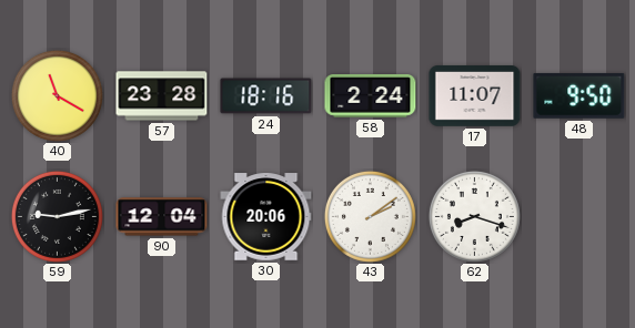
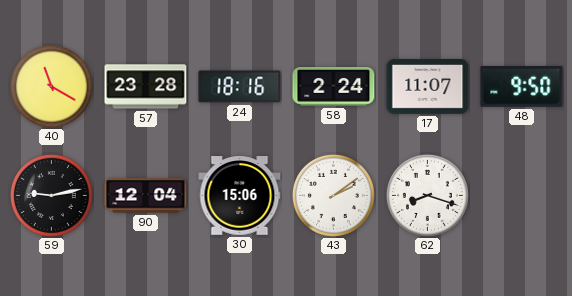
30: 20:06 -> 15:06
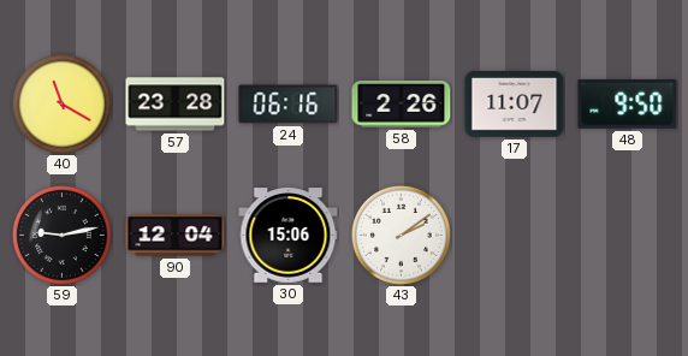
24: 18:16 -> 06:16
58: 2:24 -> 2:26
62: 8:18 -> none
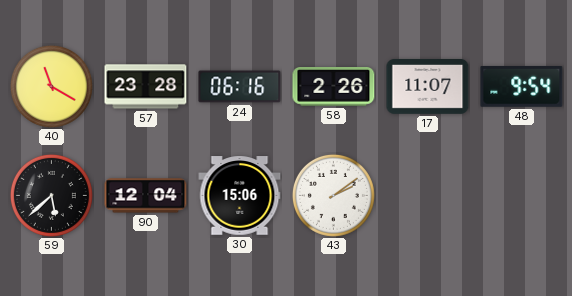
48: 9:50 -> 9:54
59: 9:13 -> 5:38
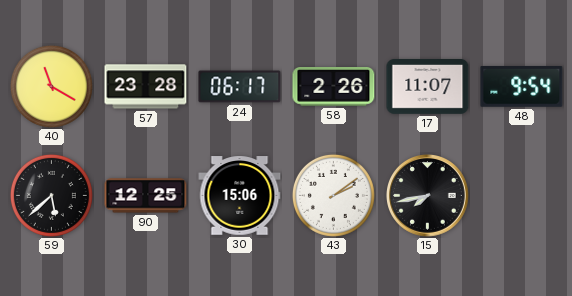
24: 06:16 -> 06:17
90: 12:04 -> 12:25
15: none -> 7:43
